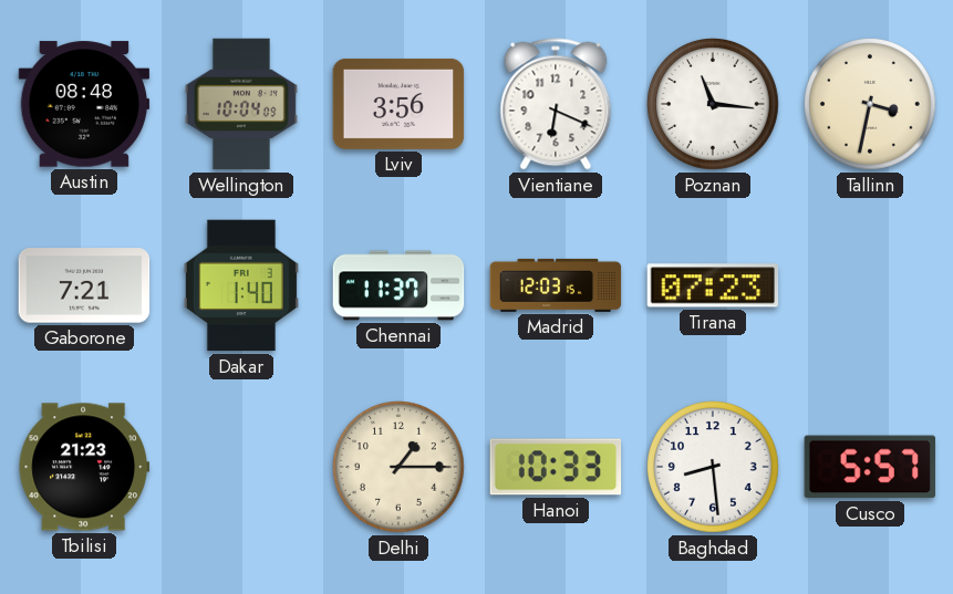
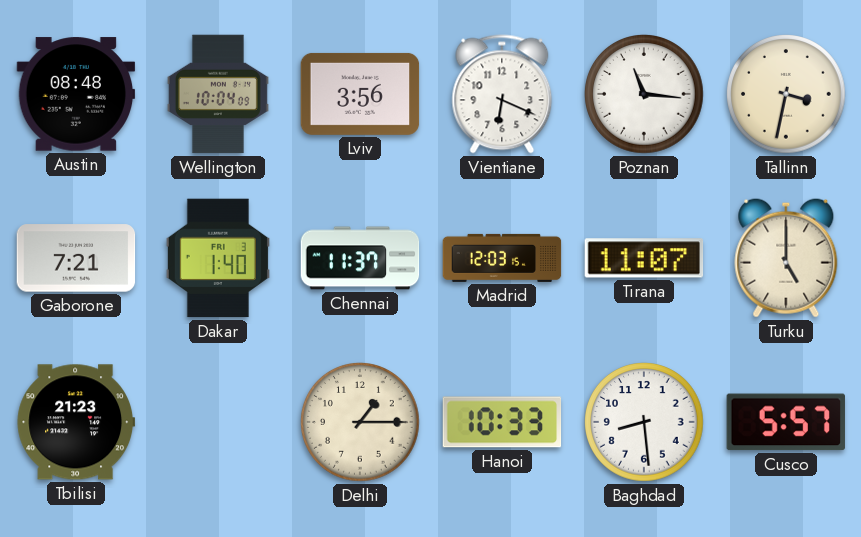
Tirana: 07:23 -> 11:07
Turku: none -> 5:00
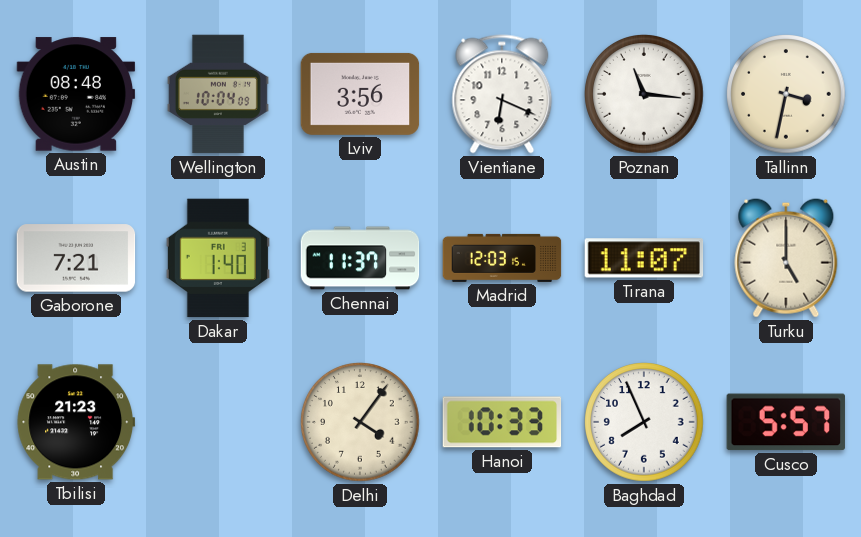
Delhi: 1:15 -> 4:06
Baghdad: 8:29 -> 7:56
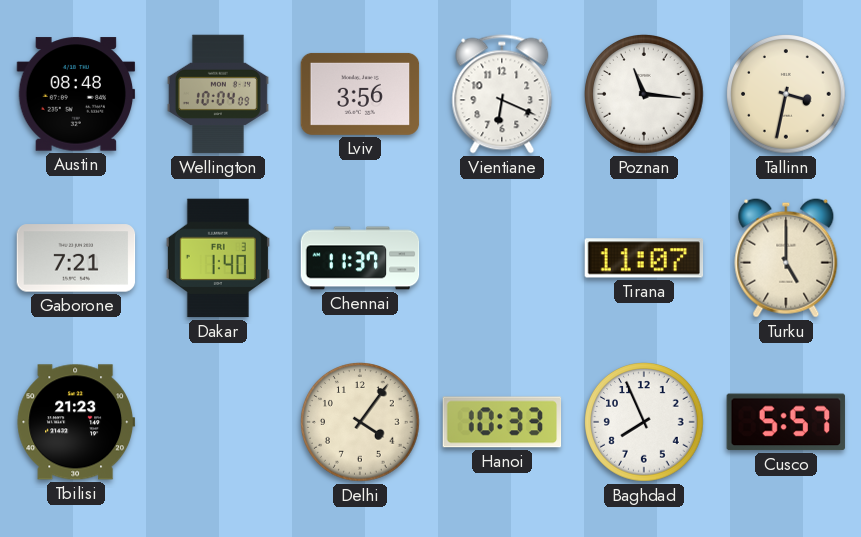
Madrid: 12:03 -> none
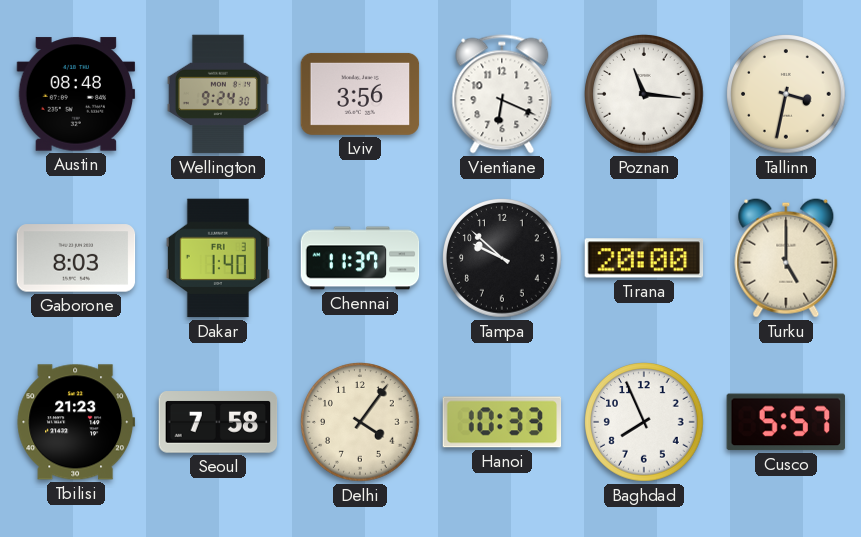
Wellington: 10:04 -> 9:24
Gaborone: 7:21 -> 8:03
Tampa: none -> 9:52
Tirana: 11:07 -> 20:00
Seoul: none -> 7:58
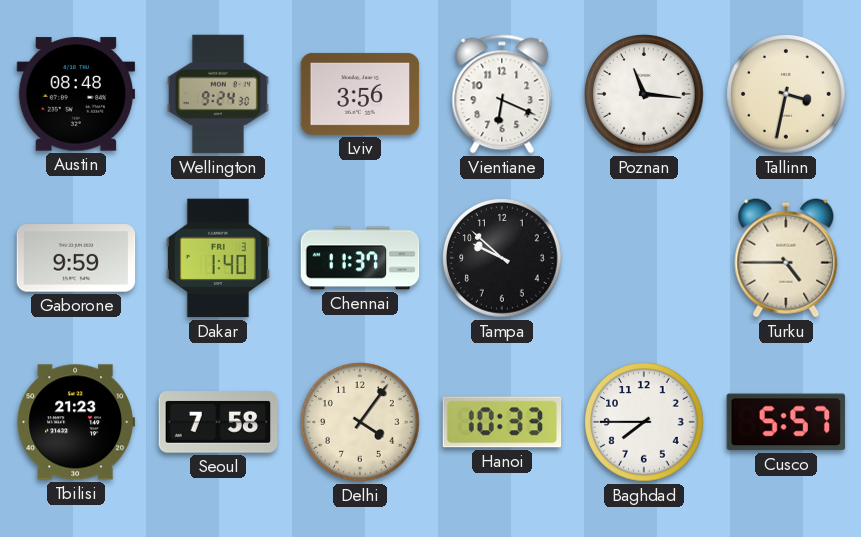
Gaborone: 8:03 -> 9:59
Tirana: 20:00 -> none
Turku: 5:00 -> 4:45
Baghdad: 7:56 -> 7:45
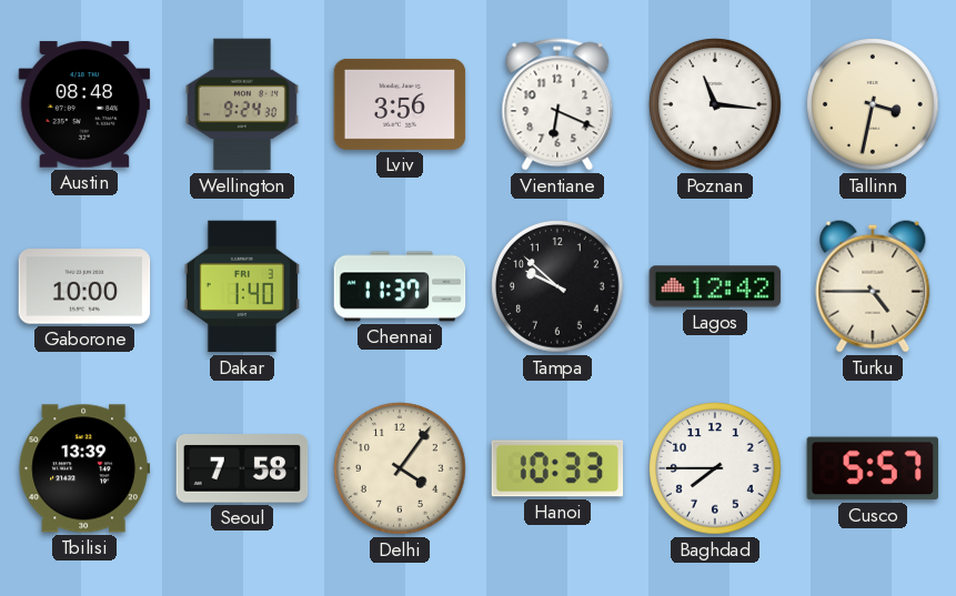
Gaborone: 9:59 -> 10:00
Lagos: none -> 12:42
Tbilisi: 21:23 -> 13:39
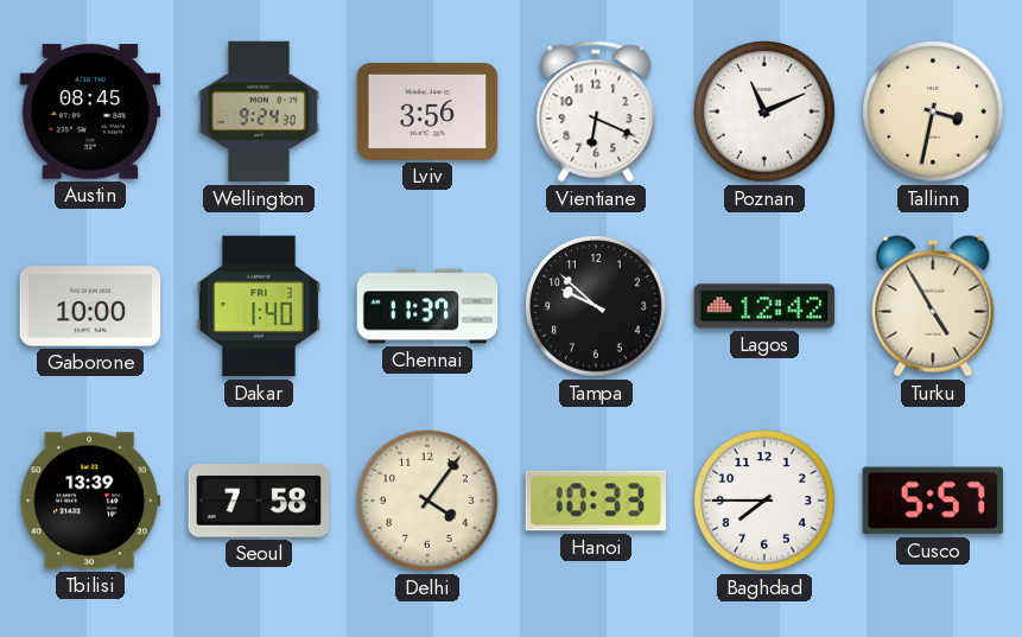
Austin: 08:48 -> 08:45
Poznan: 11:16 -> 11:11
Turku: 4:45 -> 4:55
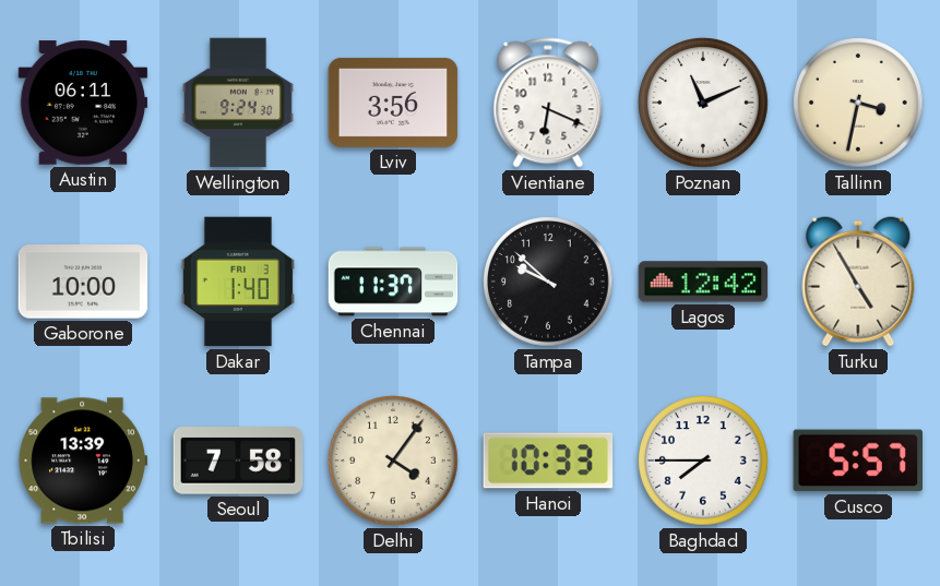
Austin: 08:45 -> 06:11
